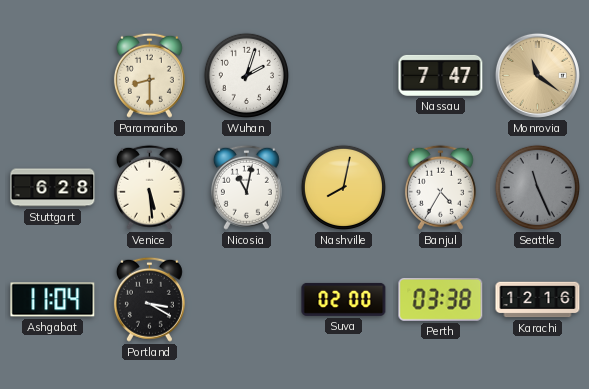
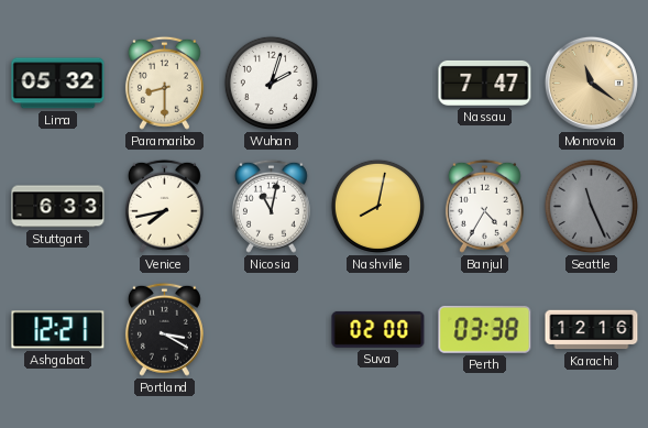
Lima: none -> 05:32
Stuttgart: 6:28 -> 6:33
Venice: 5:29 -> 7:43
Ashgabat: 11:04 -> 12:21
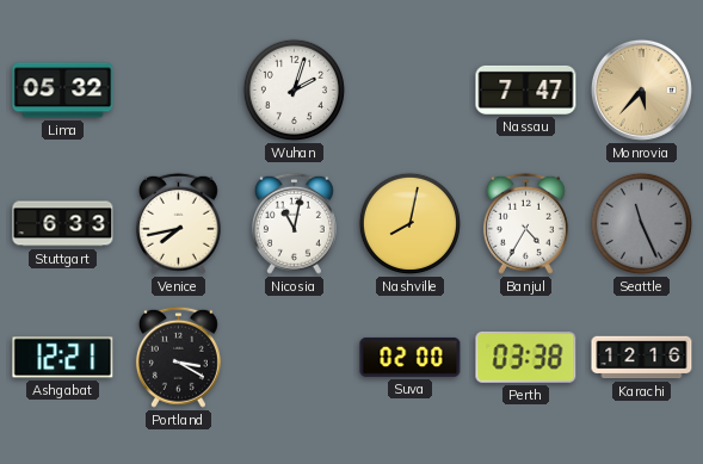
Paramaribo: 8:30 -> none
Monrovia: 11:21 -> 5:37
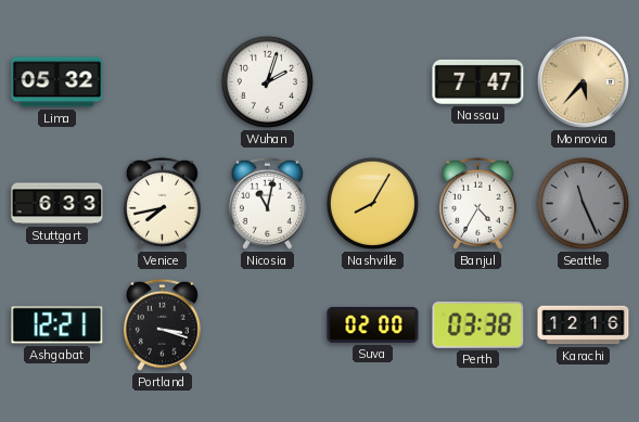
Nashville: 8:02 -> 8:05
Portland: 3:20 -> 3:18
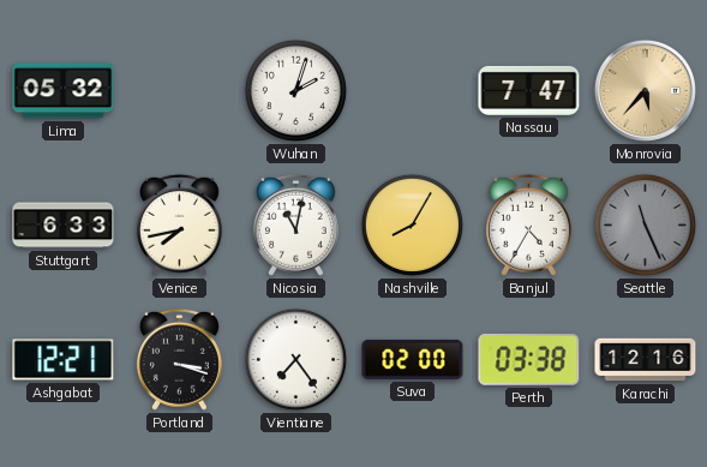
Vientiane: none -> 7:24
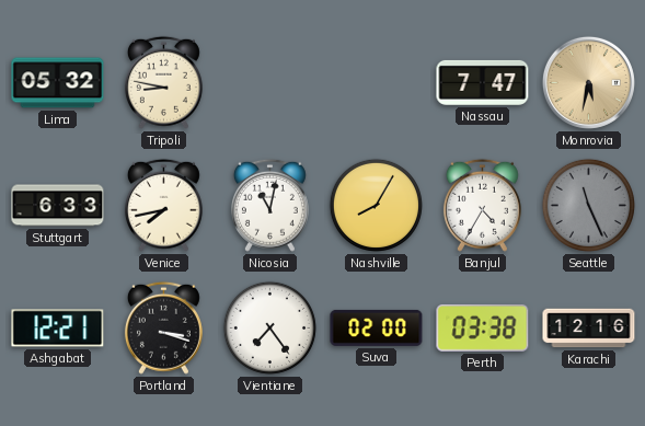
Tripoli: none -> 8:47
Wuhan: 2:03 -> none
Monrovia: 5:37 -> 5:32
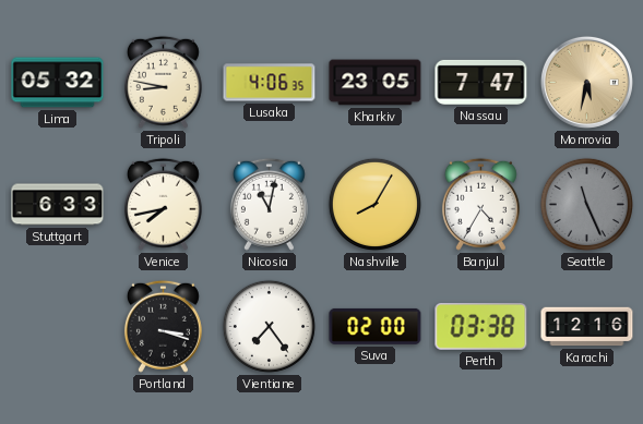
Lusaka: none -> 4:06
Kharkiv: none -> 23:05
Ashgabat: 12:21 -> none
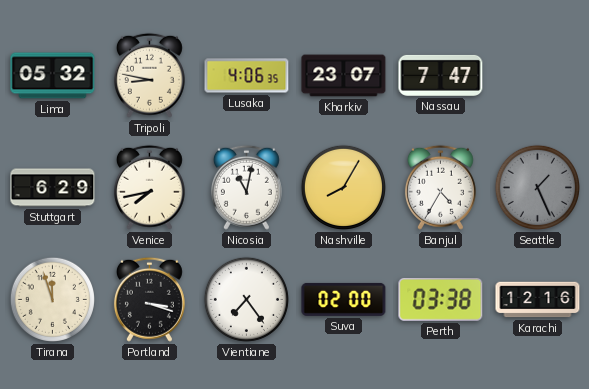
Kharkiv: 23:05 -> 23:07
Monrovia: 5:32 -> none
Stuttgart: 6:33 -> 6:29
Seattle: 11:26 -> 1:26
Tirana: none -> 11:57
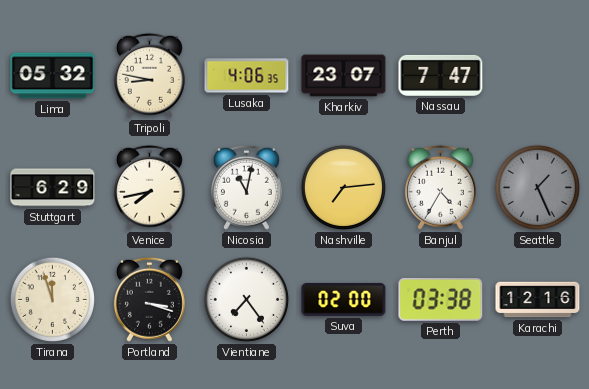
Nashville: 8:05 -> 7:14
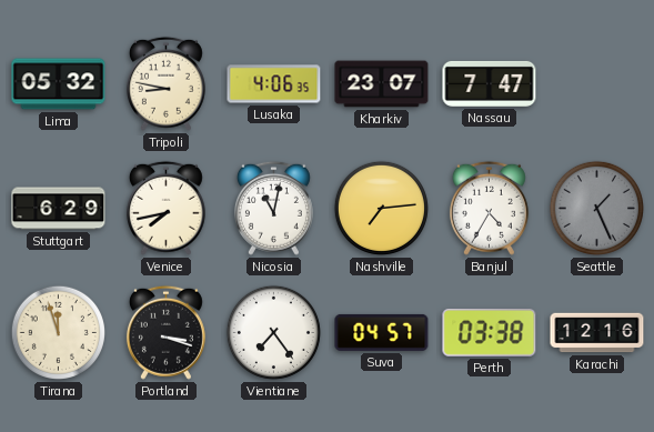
Suva: 02:00 -> 04:57
